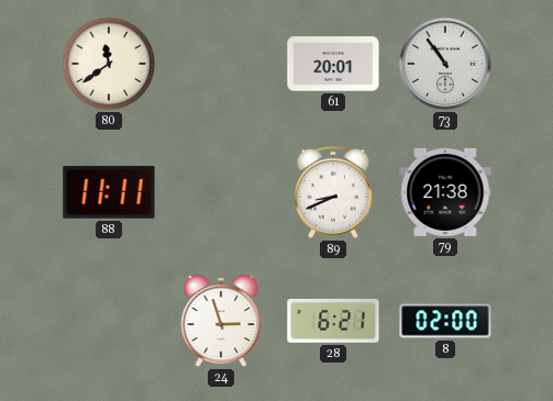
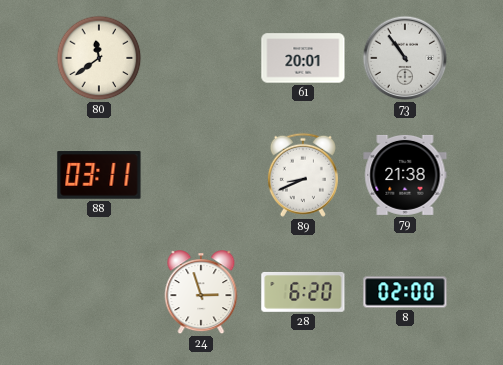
88: 11:11 -> 03:11
28: 6:21 -> 6:20
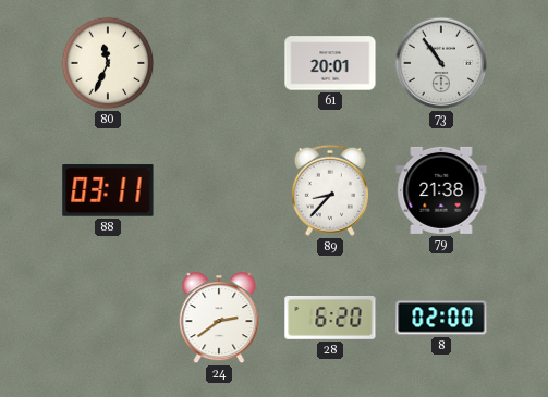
80: 11:39 -> 11:34
89: 8:41 -> 8:37
24: 2:57 -> 2:39
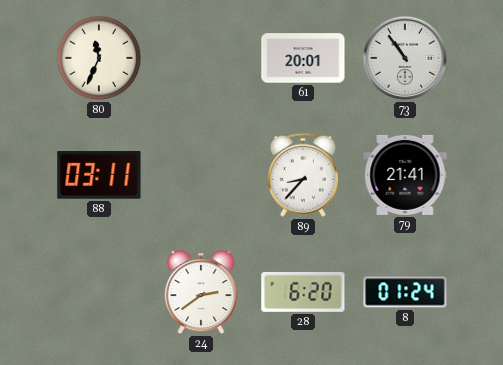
79: 21:38 -> 21:41
8: 02:00 -> 01:24
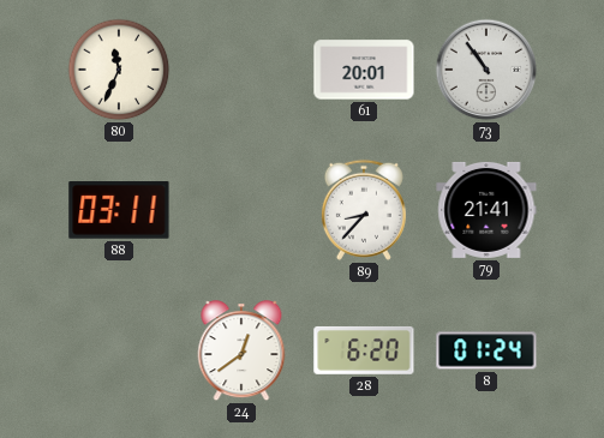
24: 2:39 -> 12:39
